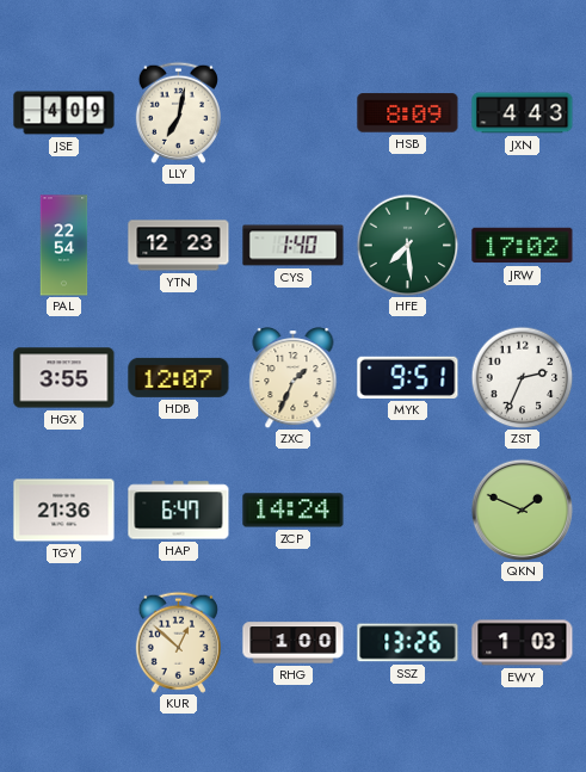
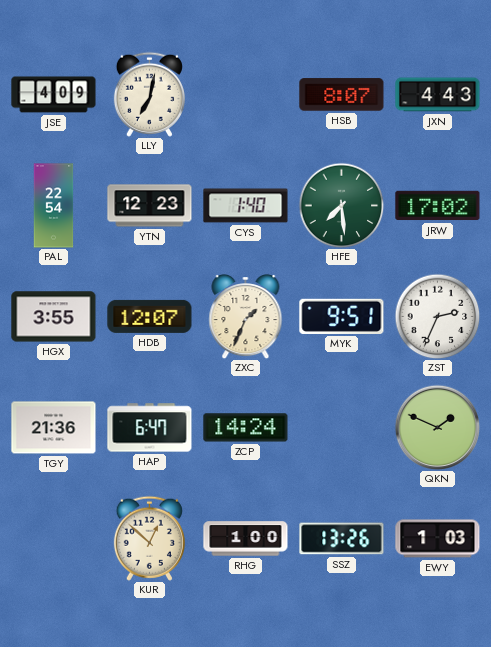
HSB: 8:09 -> 8:07
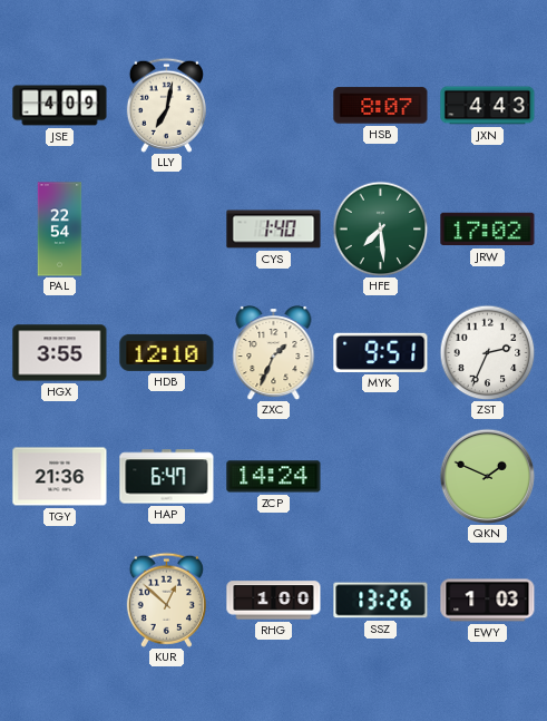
YTN: 12:23 -> none
HDB: 12:07 -> 12:10
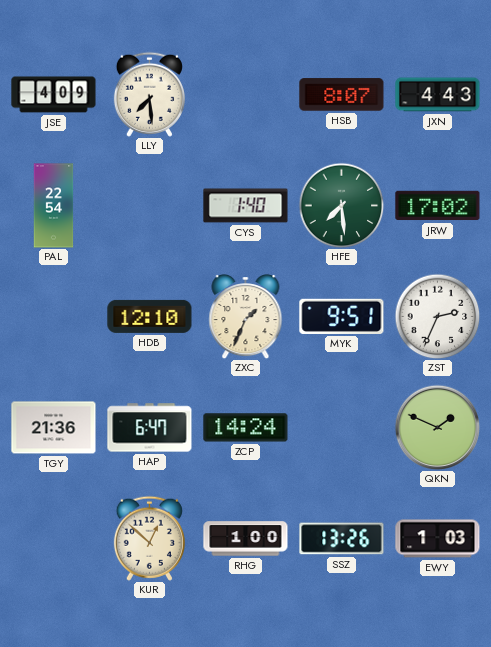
LLY: 7:02 -> 7:29
HGX: 3:55 -> none
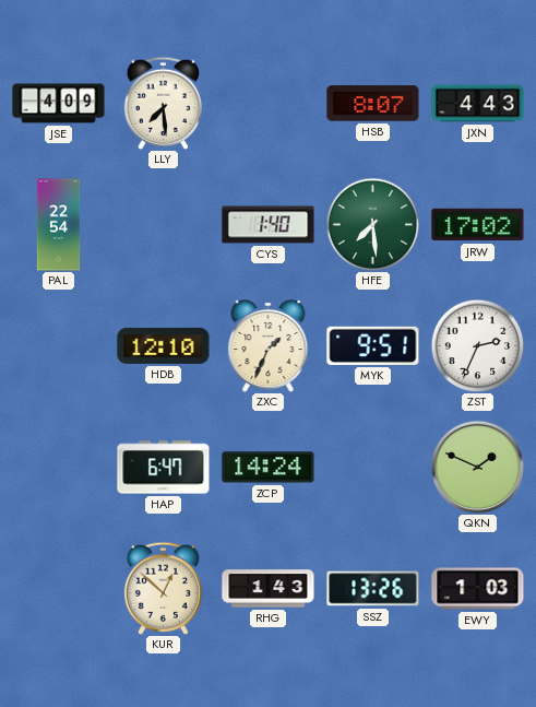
TGY: 21:36 -> none
RHG: 1:00 -> 1:43
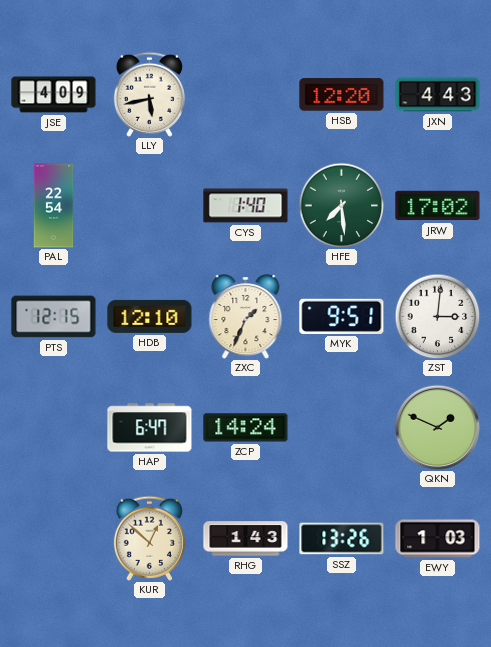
LLY: 7:29 -> 5:43
HSB: 8:07 -> 12:20
PTS: none -> 12:15
ZST: 2:34 -> 3:01
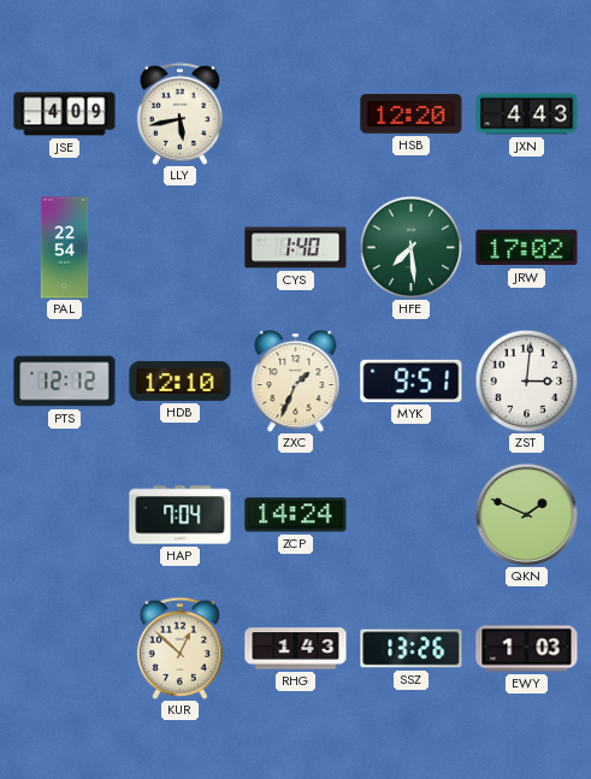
PTS: 12:15 -> 12:12
HAP: 6:47 -> 7:04
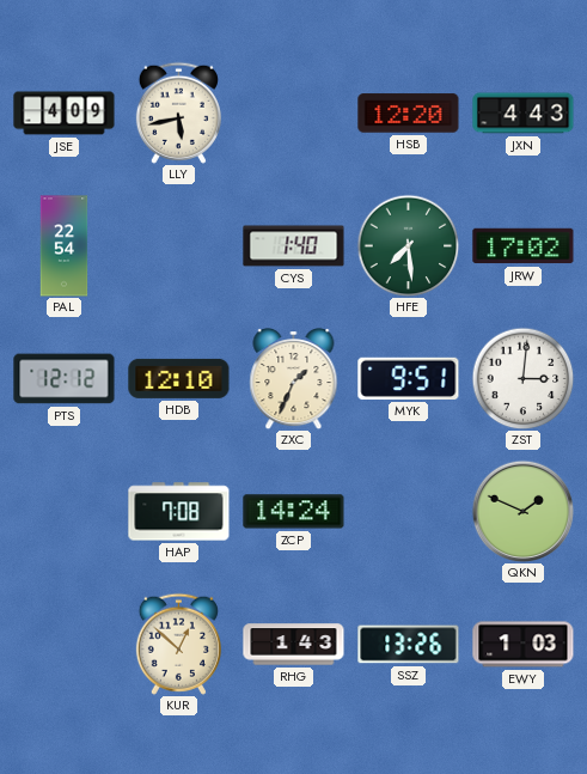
HAP: 7:04 -> 7:08
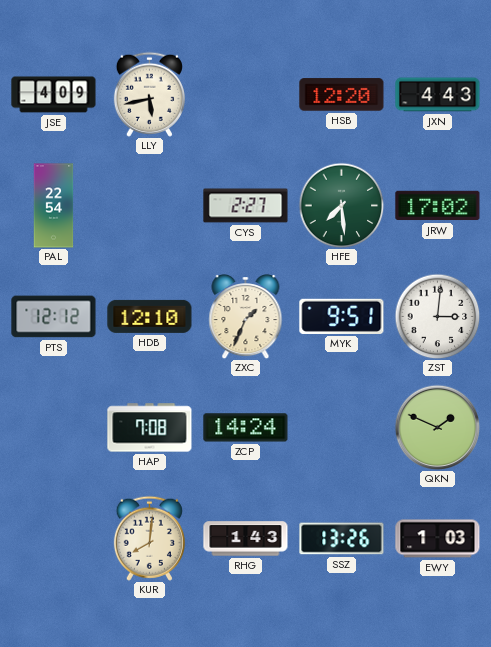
CYS: 1:40 -> 2:27
KUR: 12:52 -> 8:01
